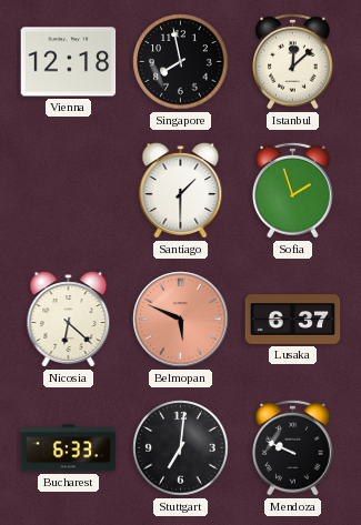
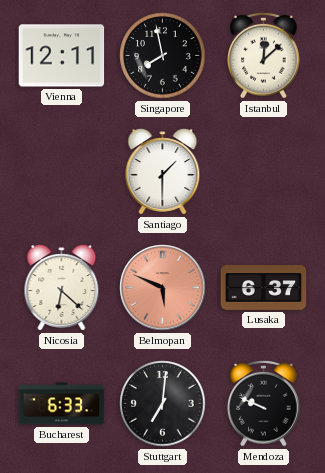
Vienna: 12:18 -> 12:11
Sofia: 1:57 -> none
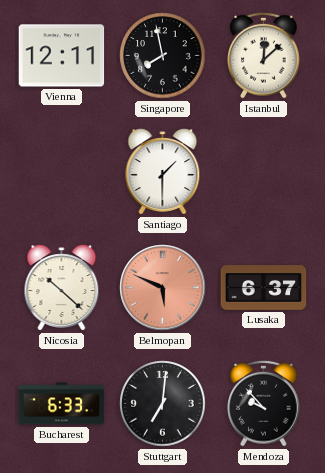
Nicosia: 6:22 -> 10:22
Mendoza: 9:49 -> 9:53
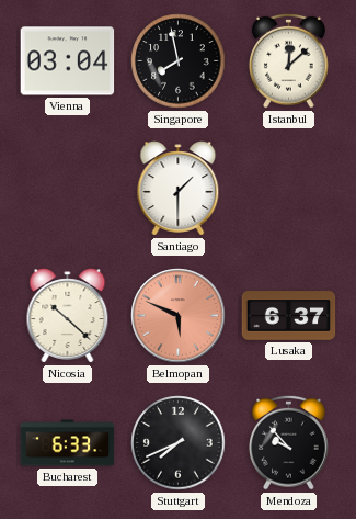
Vienna: 12:11 -> 03:04
Stuttgart: 7:01 -> 7:41
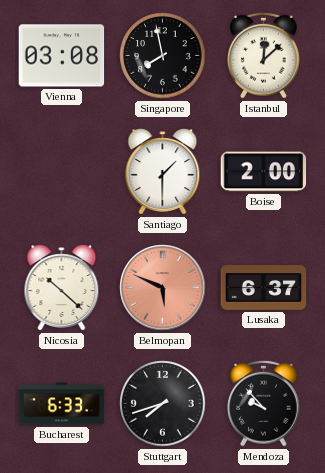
Vienna: 03:04 -> 03:08
Boise: none -> 2:00
Stuttgart: 7:41 -> 7:42
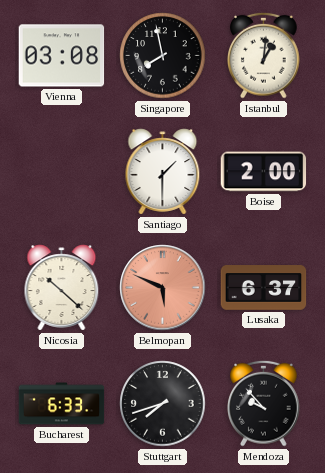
Istanbul: 12:08 -> 1:01
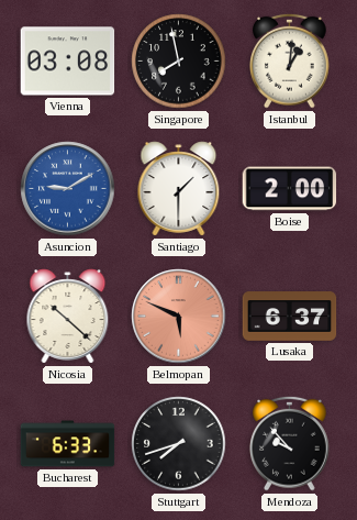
Asuncion: none -> 9:10
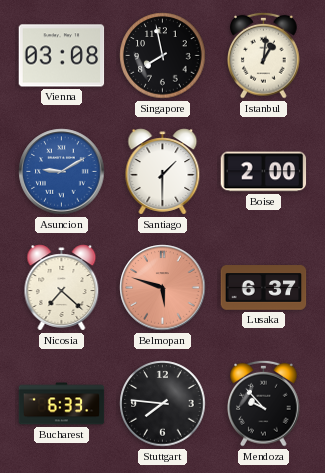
Nicosia: 10:22 -> 7:22
Belmopan: 5:49 -> 5:48
Stuttgart: 7:42 -> 7:46
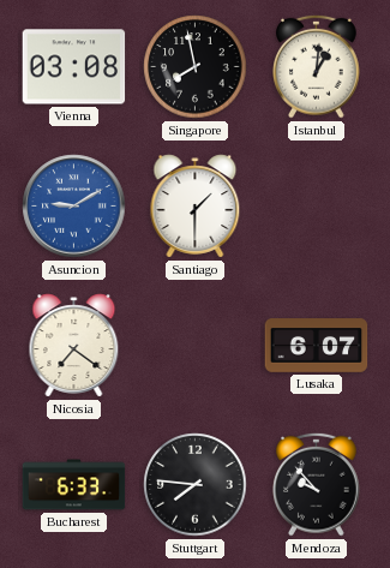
Boise: 2:00 -> none
Nicosia: 7:22 -> 7:21
Belmopan: 5:48 -> none
Lusaka: 6:37 -> 6:07
